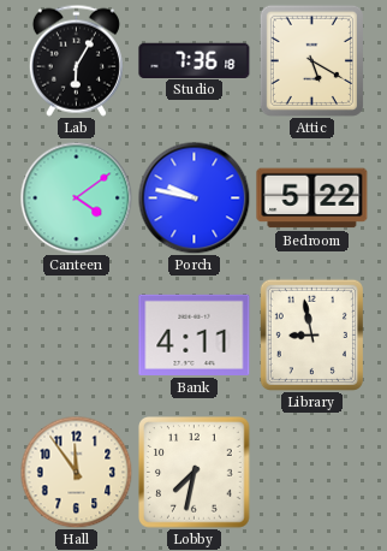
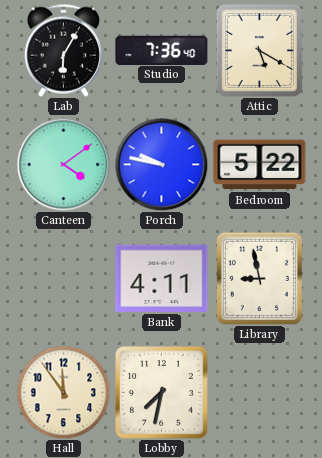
Studio: 7:36:18 -> 7:36:40
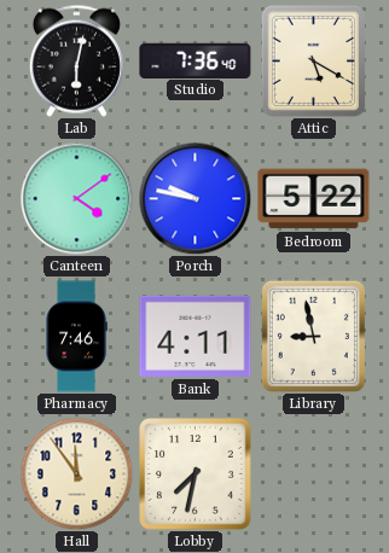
Lab: 6:05 -> 6:02
Pharmacy: none -> 7:46
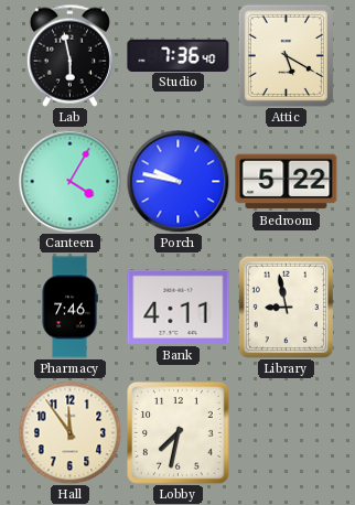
Lab: 6:02 -> 5:58
Canteen: 4:09 -> 4:05
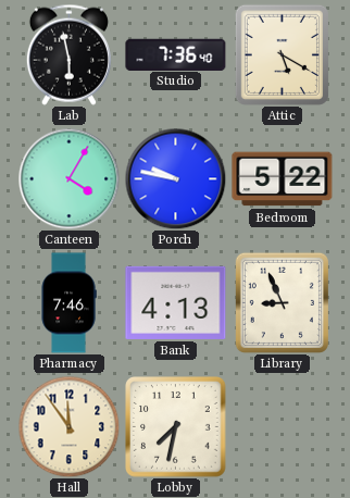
Bank: 4:11 -> 4:13
Library: 8:58 -> 8:56
